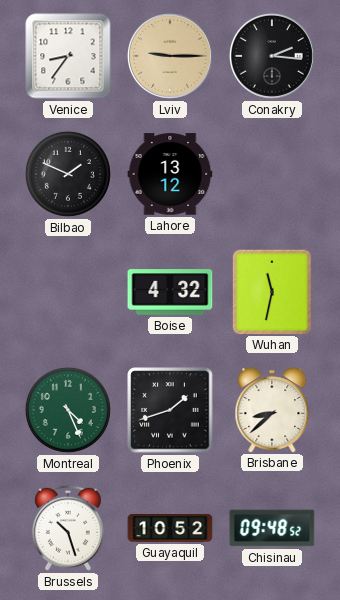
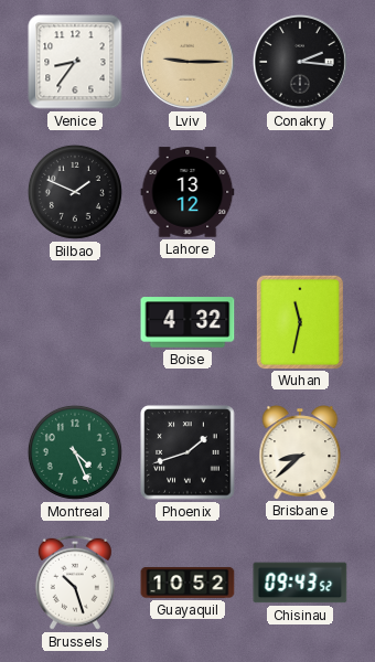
Chisinau: 09:48 -> 09:43
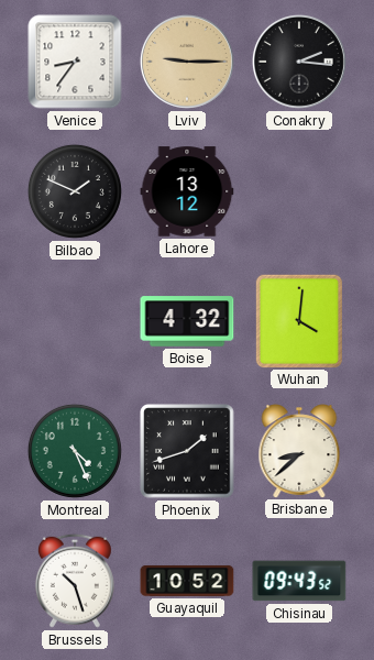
Wuhan: 11:32 -> 4:01
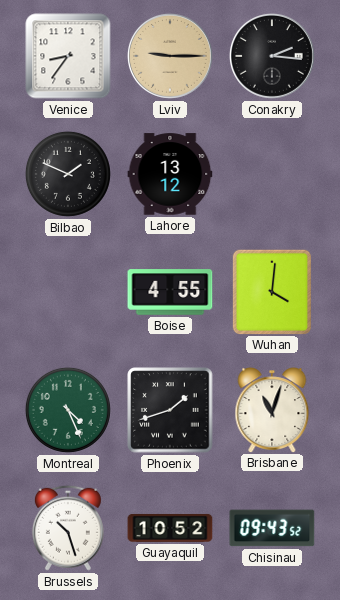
Boise: 4:32 -> 4:55
Brisbane: 8:38 -> 11:03
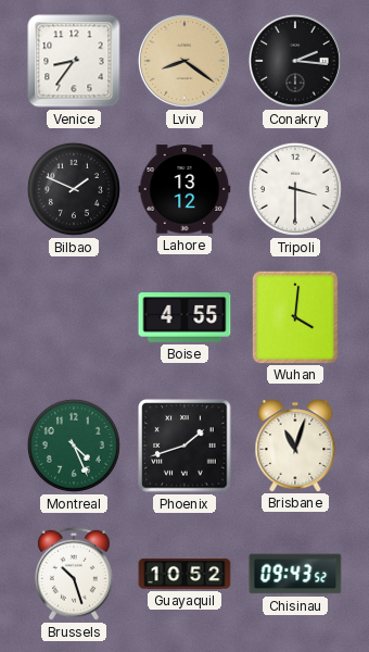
Lviv: 9:15 -> 8:21
Tripoli: none -> 3:30
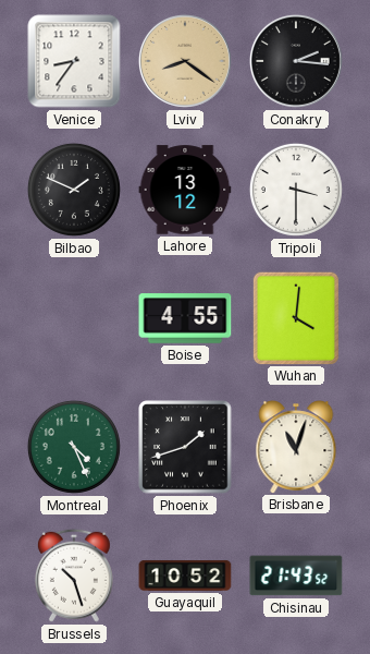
Chisinau: 09:43 -> 21:43
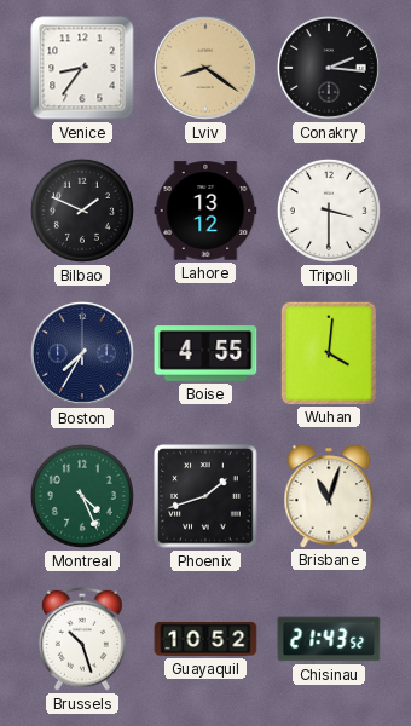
Boston: none -> 7:35
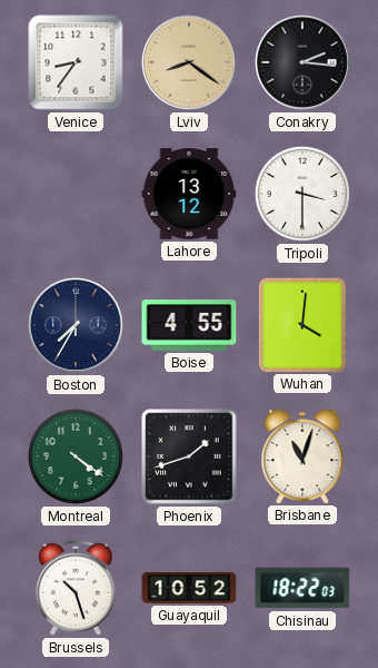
Bilbao: 1:49 -> none
Montreal: 4:26 -> 4:21
Chisinau: 21:43 -> 18:22
